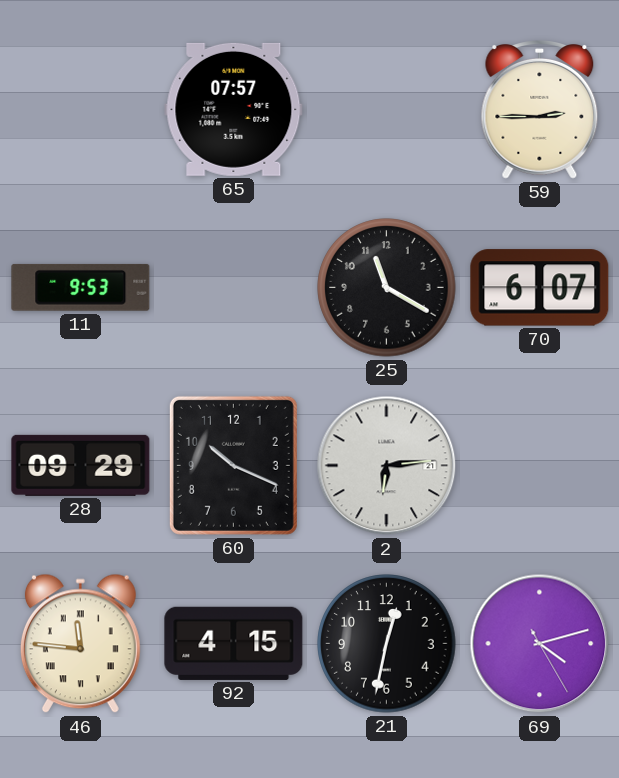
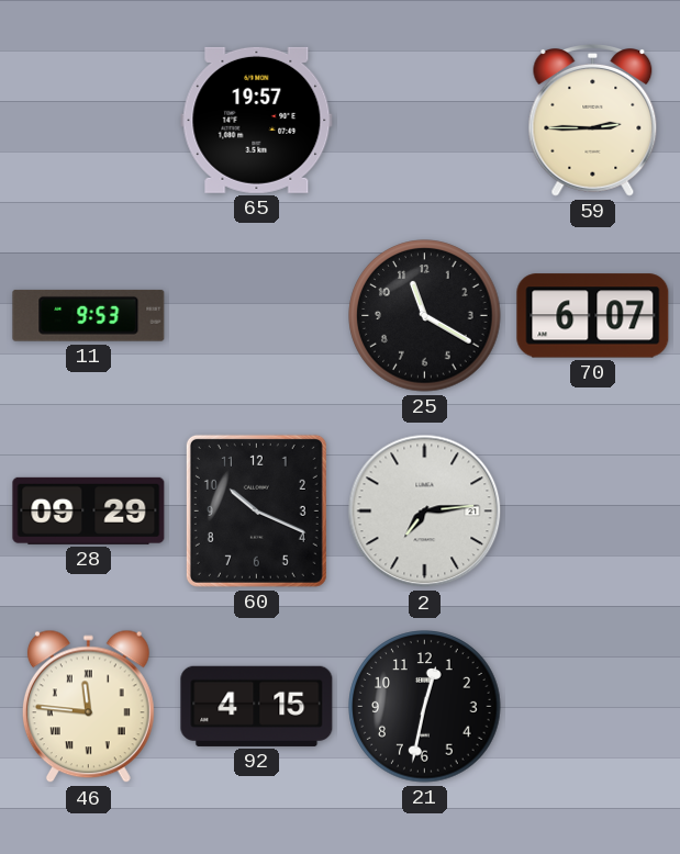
65: 07:57 -> 19:57
2: 6:14 -> 7:14
69: 4:12 -> none
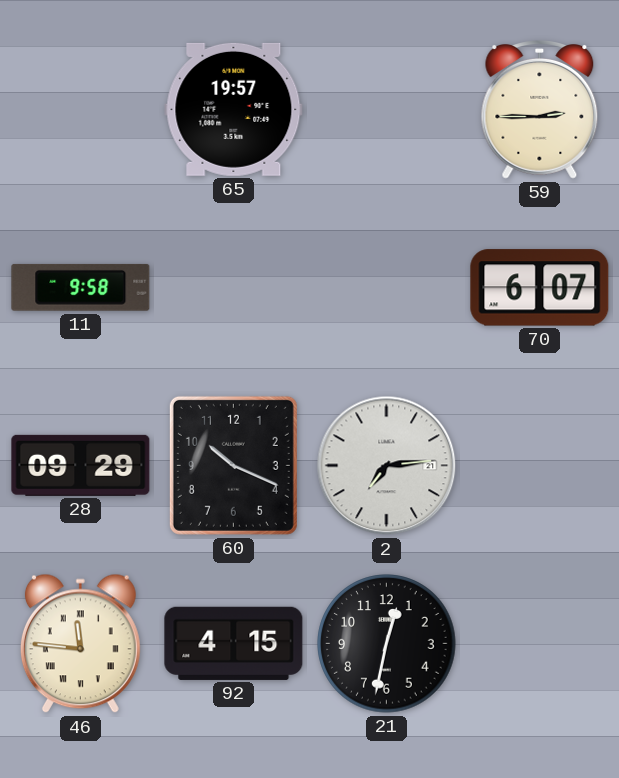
11: 9:53 -> 9:58
25: 11:20 -> none
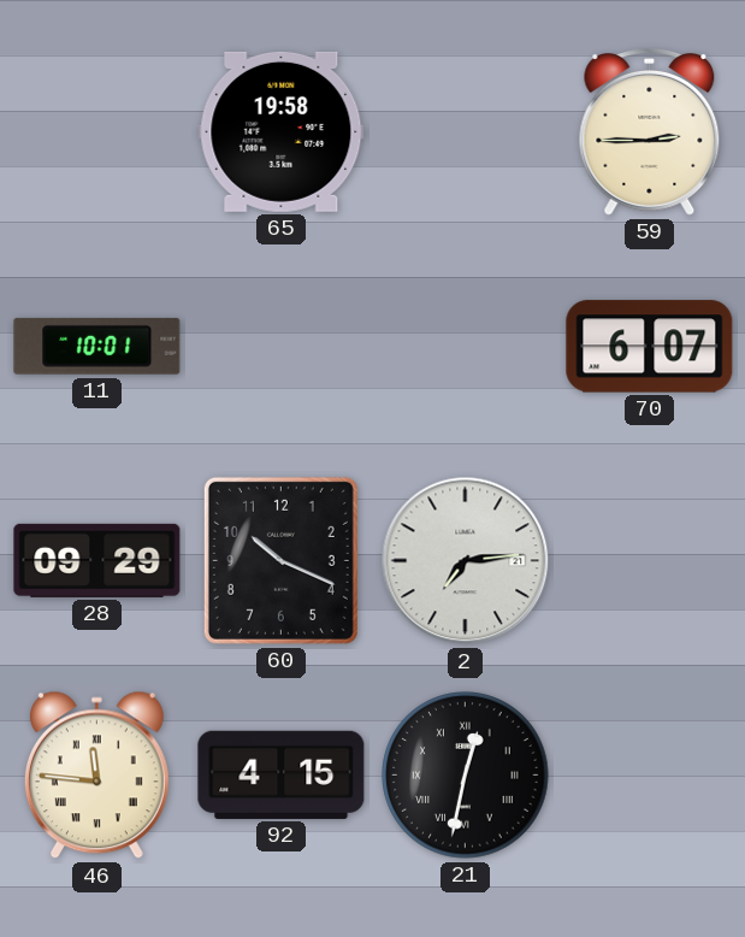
65: 19:57 -> 19:58
11: 9:58 -> 10:01
21 numerals: Arabic -> Roman
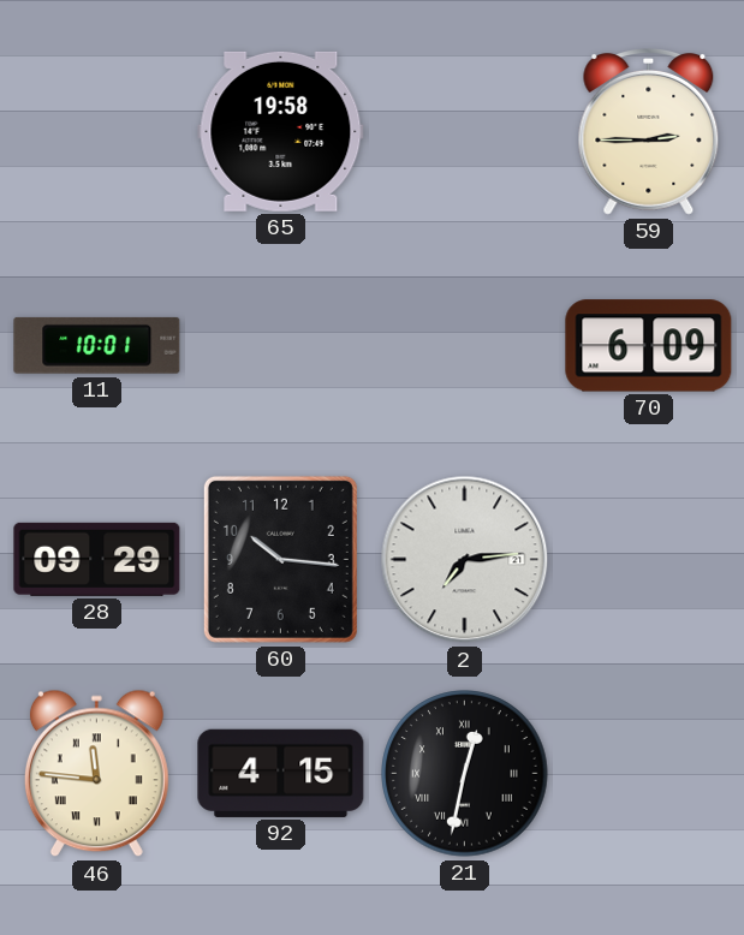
70: 6:07 -> 6:09
60: 10:19 -> 10:16
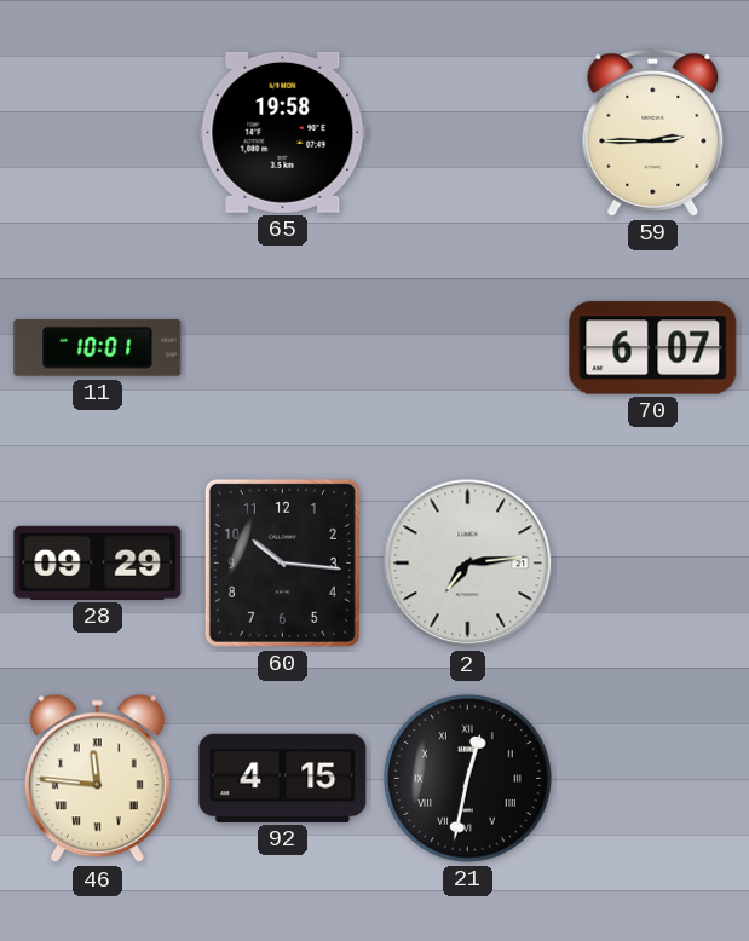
70: 6:09 -> 6:07
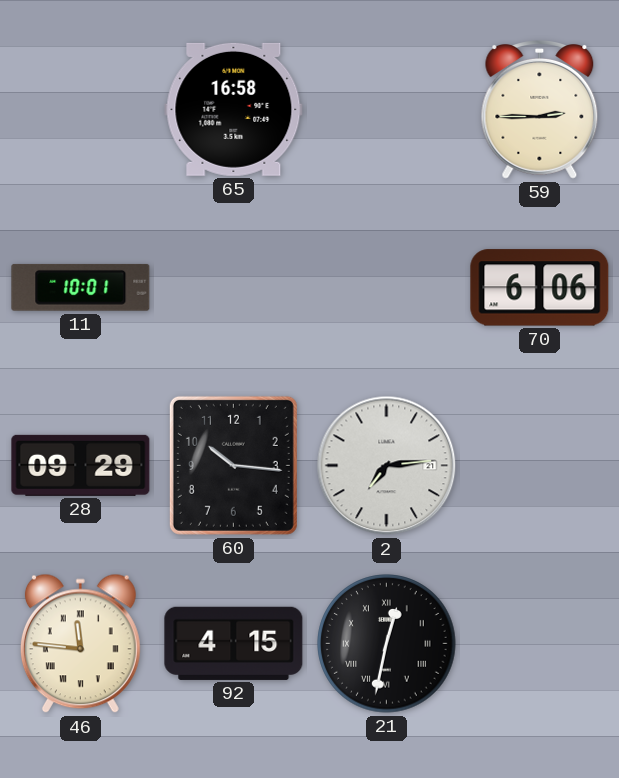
65: 19:58 -> 16:58
70: 6:07 -> 6:06
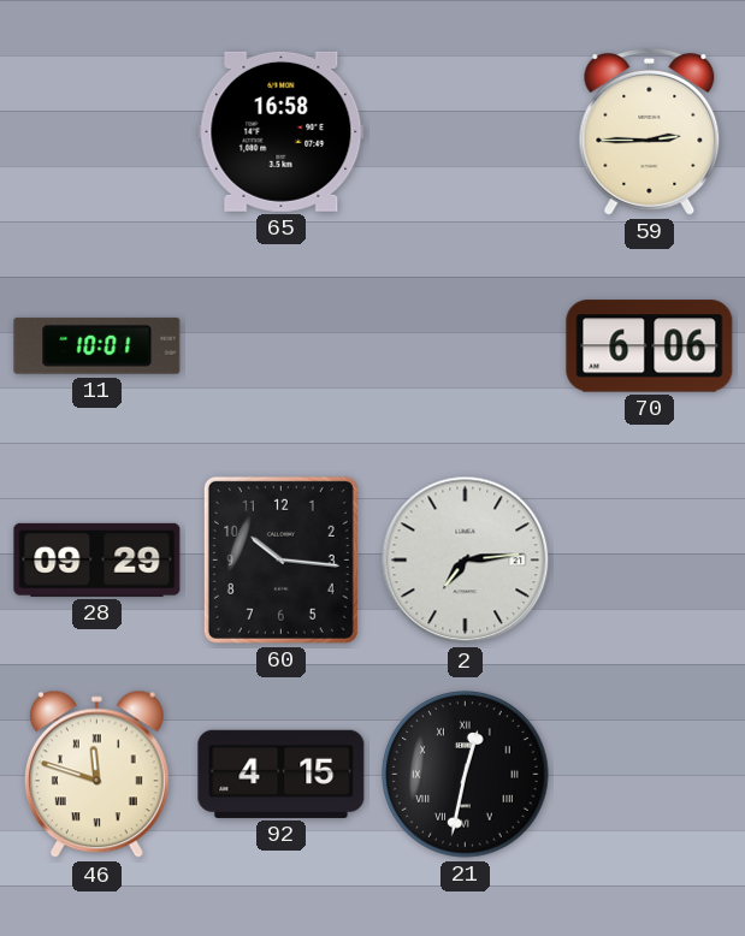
46: 11:46 -> 11:48
